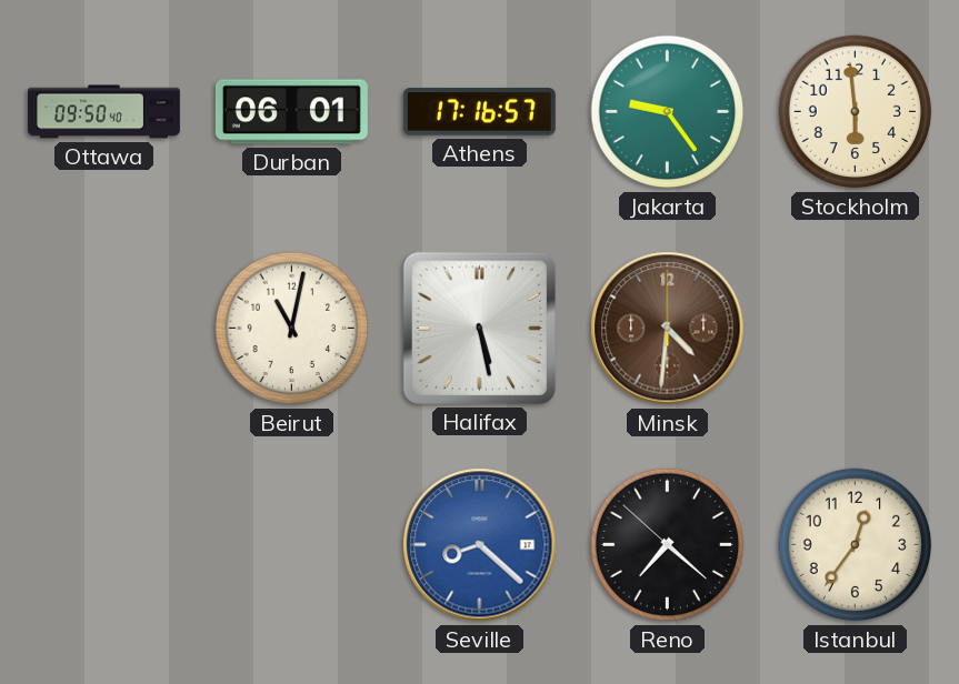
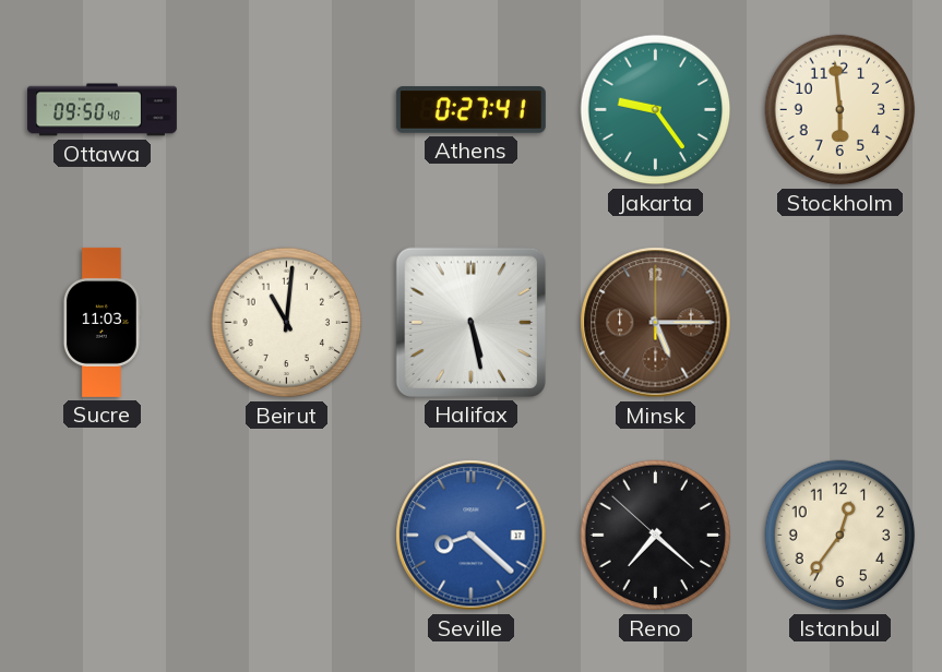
Durban: 06:01 -> none
Athens: 17:16 -> 0:27
Sucre: none -> 11:03
Beirut: 11:02 -> 11:01
Minsk: 4:31 -> 5:15
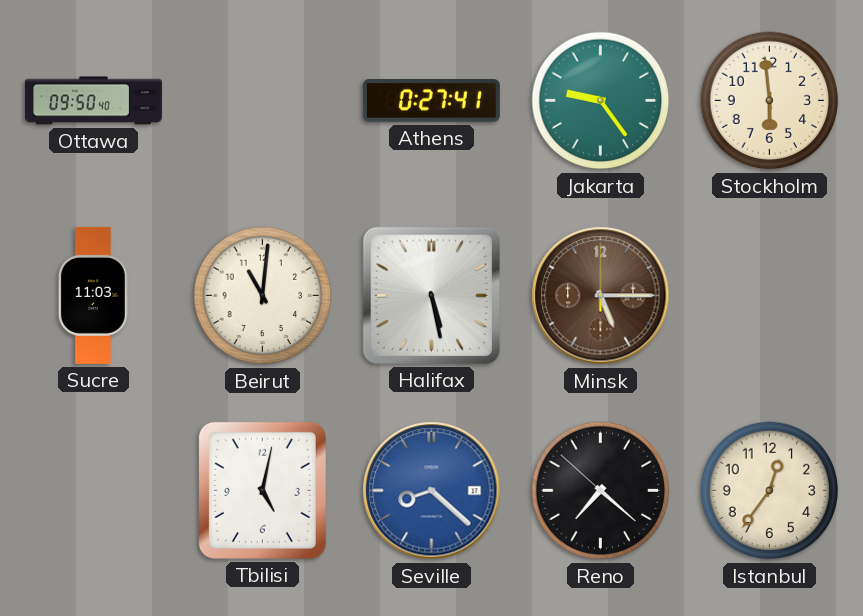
Tbilisi: none -> 5:02
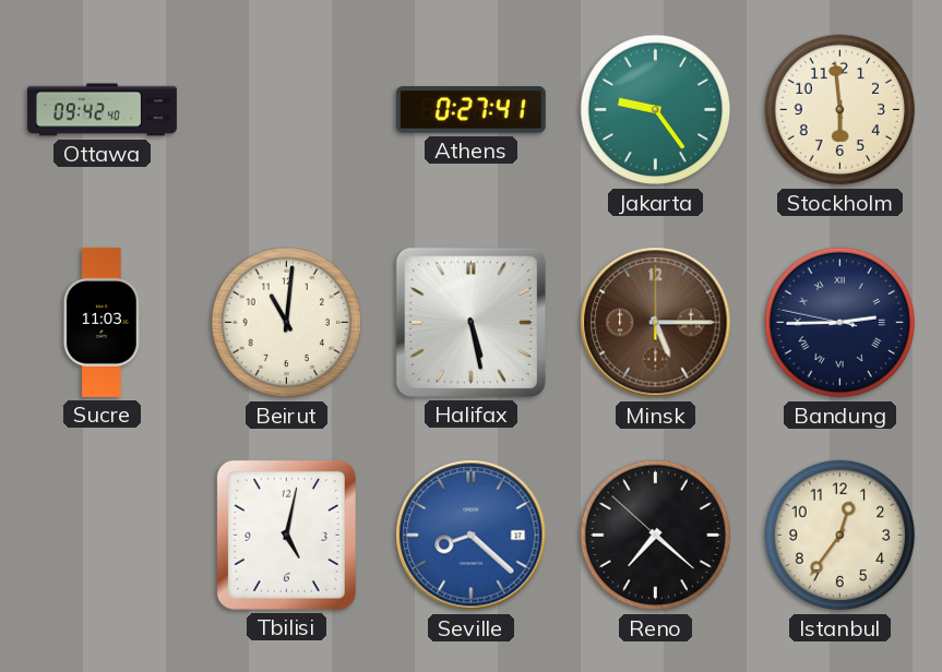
Ottawa: 09:50 -> 09:42
Bandung: none -> 2:44
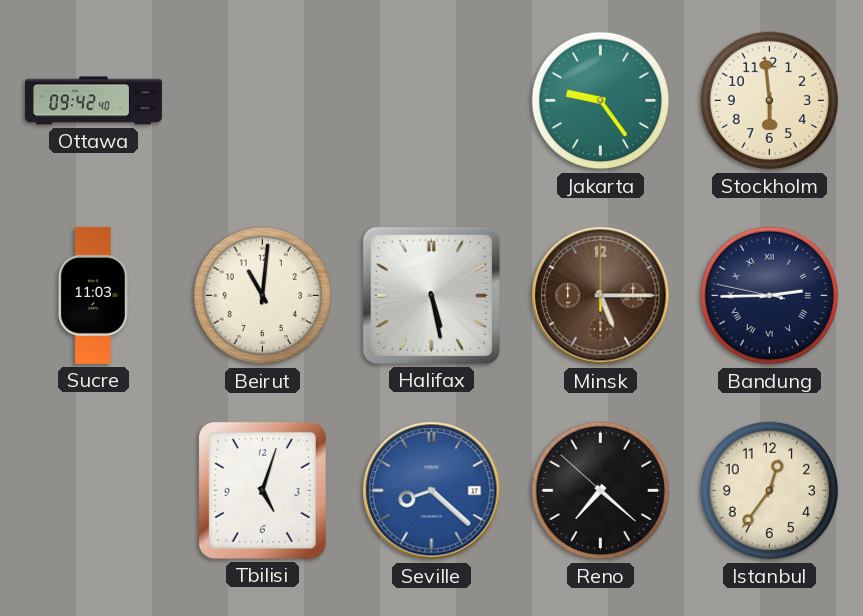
Athens: 0:27 -> none
Tbilisi: 5:02 -> 5:03
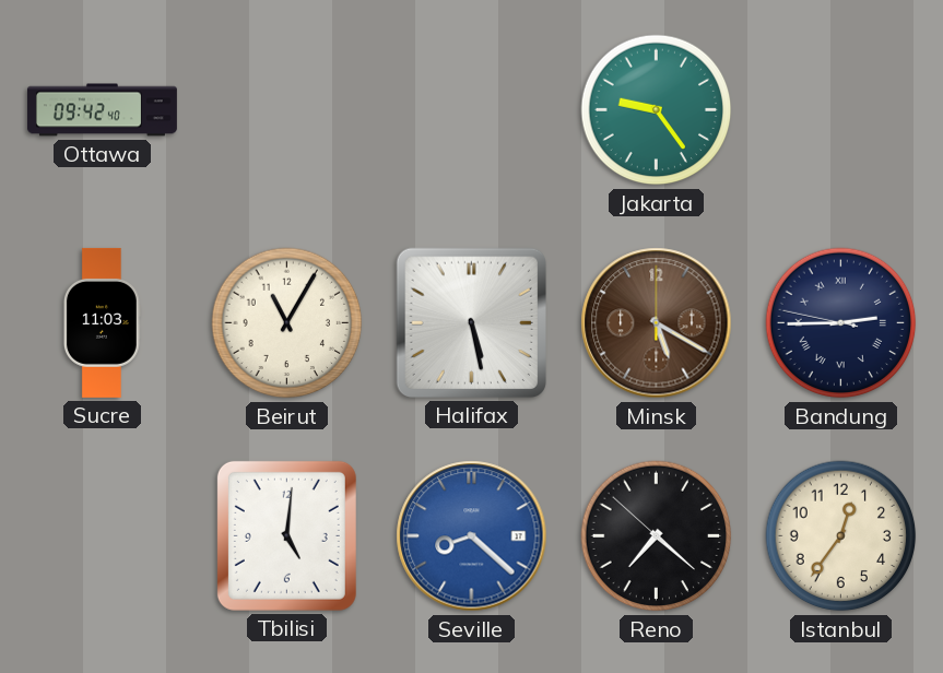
Stockholm: 5:59 -> none
Beirut: 11:01 -> 11:05
Minsk: 5:15 -> 5:20
Tbilisi: 5:03 -> 5:01
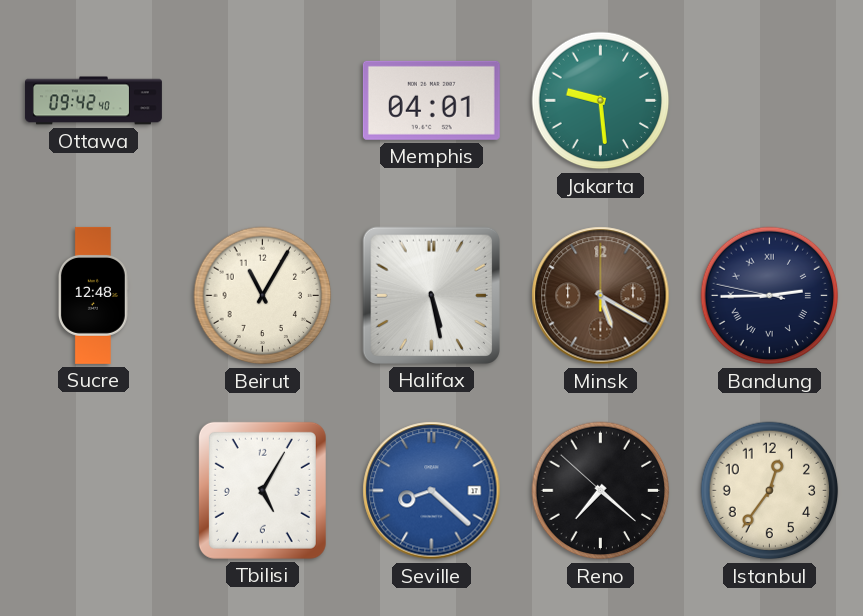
Memphis: none -> 04:01
Jakarta: 9:24 -> 9:29
Sucre: 11:03 -> 12:48
Tbilisi: 5:01 -> 5:05
